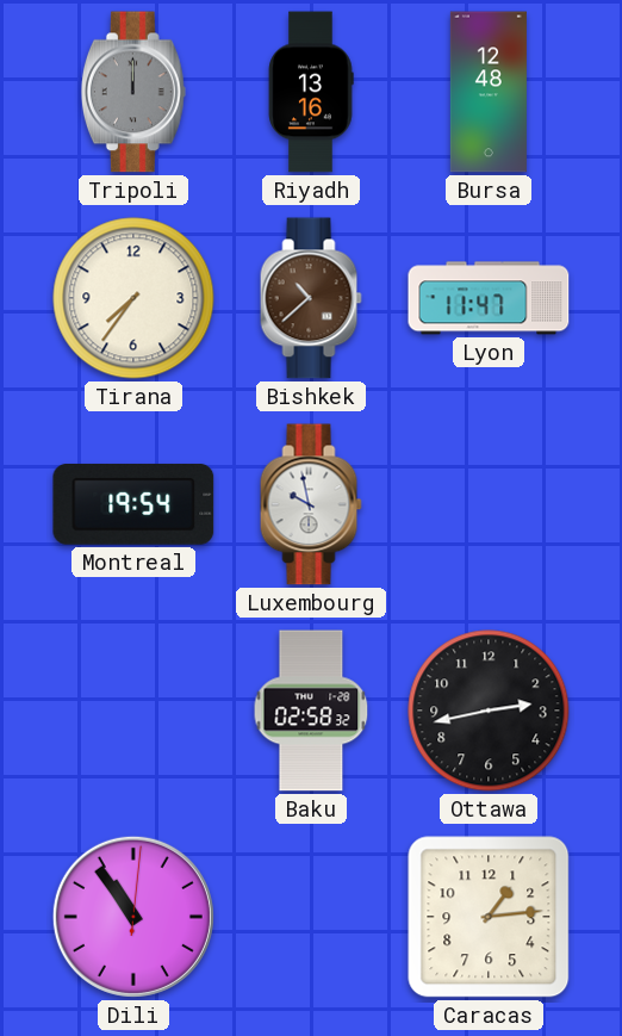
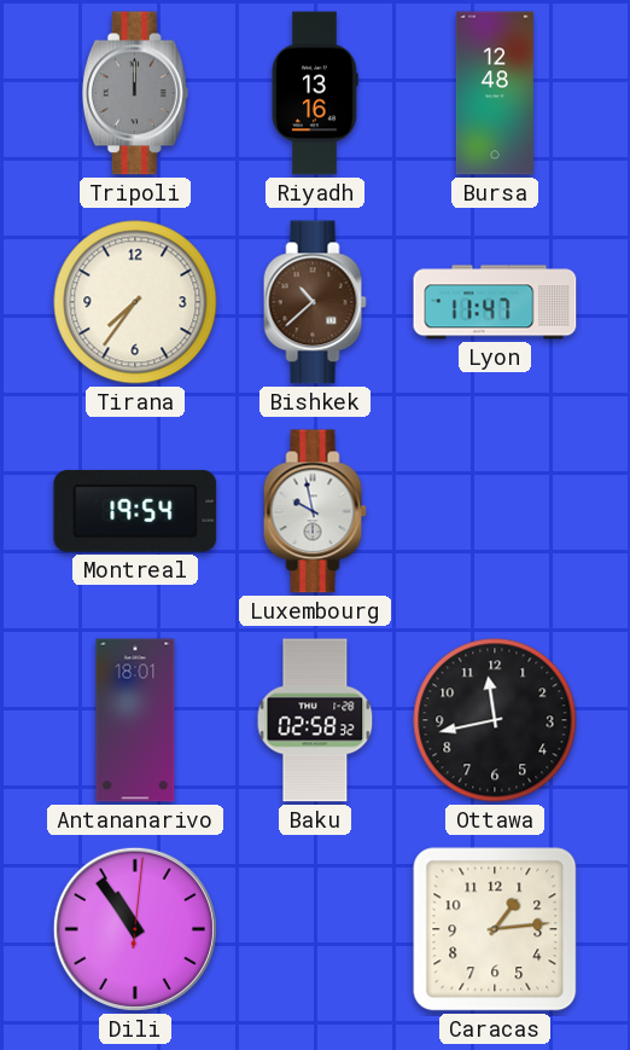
Antananarivo: none -> 18:01
Ottawa: 2:43 -> 11:43
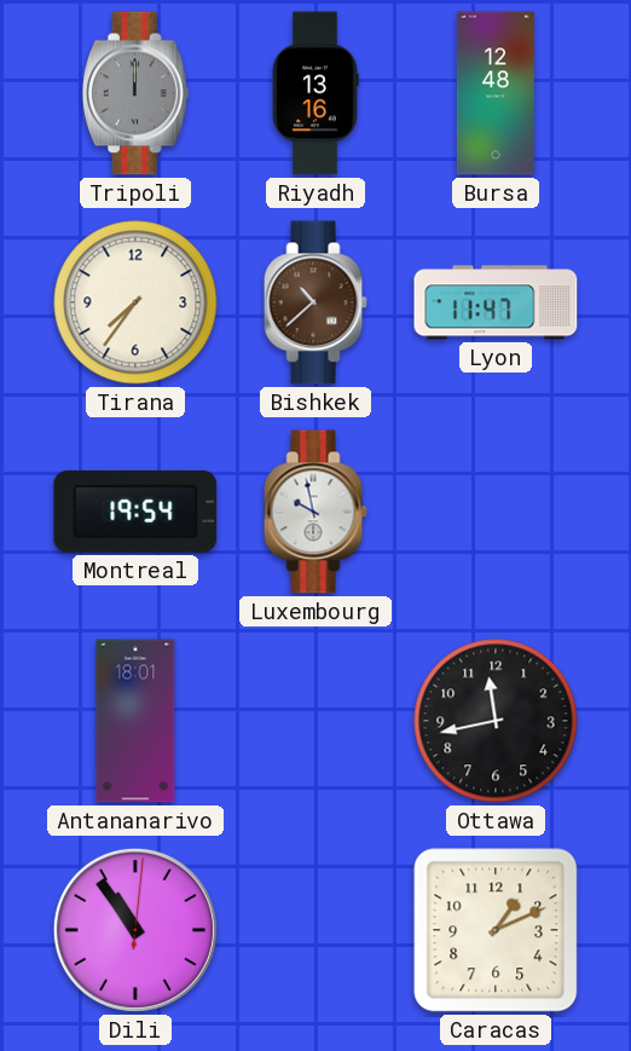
Baku: 02:58 -> none
Caracas: 1:14 -> 1:11
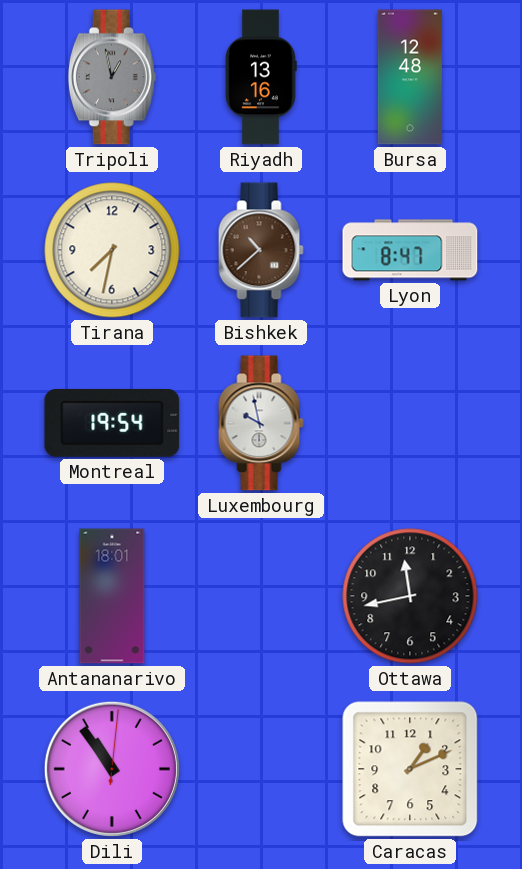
Tripoli: 12:00 -> 12:58
Tirana: 7:36 -> 7:32
Lyon: 11:47 -> 8:47
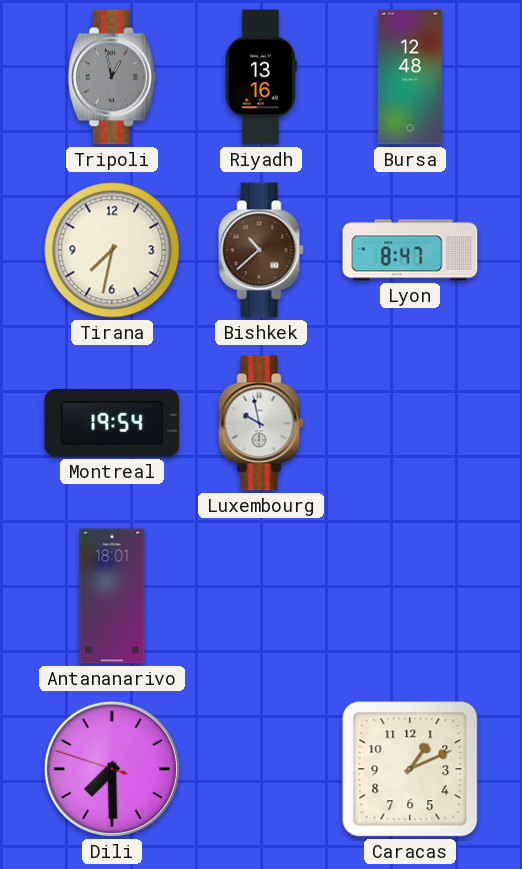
Ottawa: 11:43 -> none
Dili: 10:54 -> 7:29
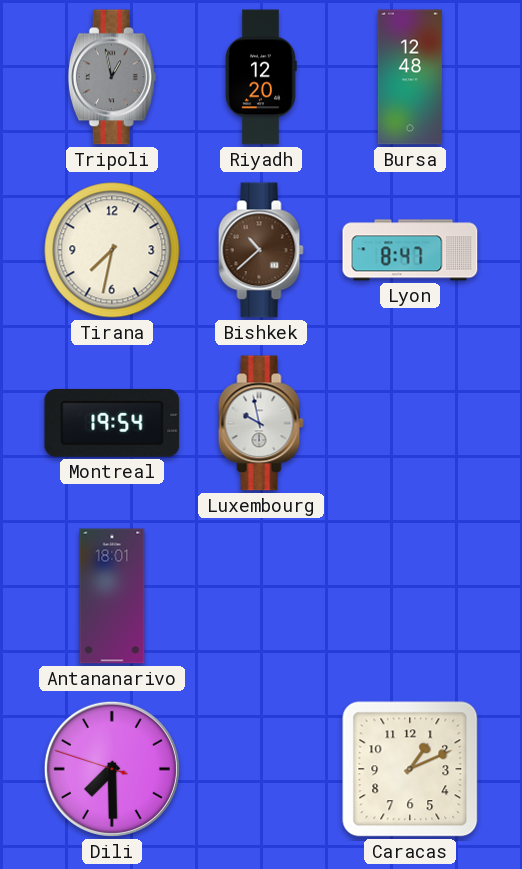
Riyadh: 13:16 -> 12:20
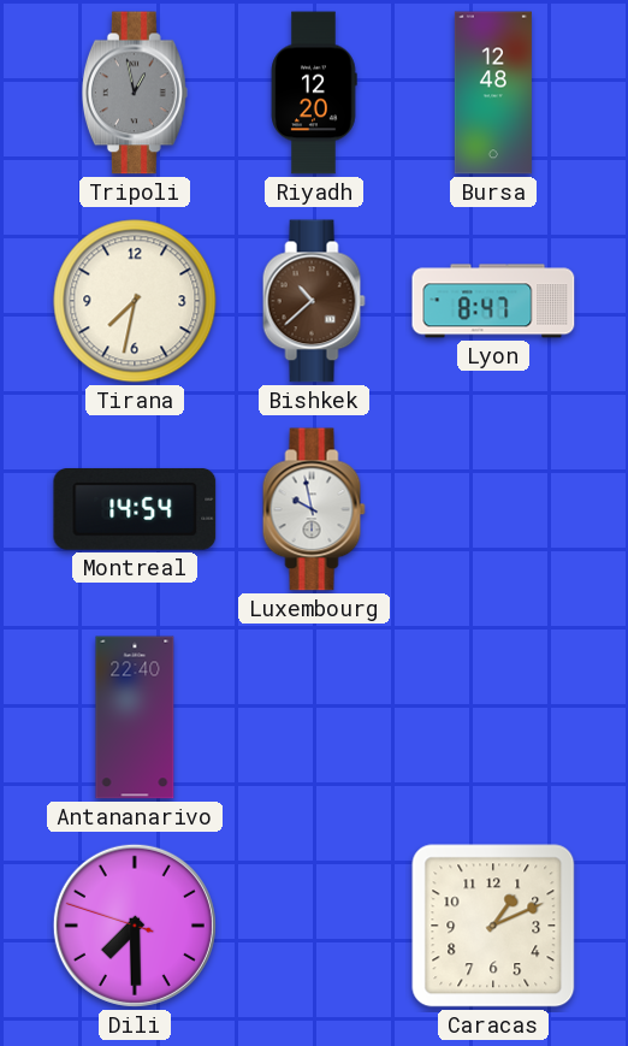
Montreal: 19:54 -> 14:54
Antananarivo: 18:01 -> 22:40
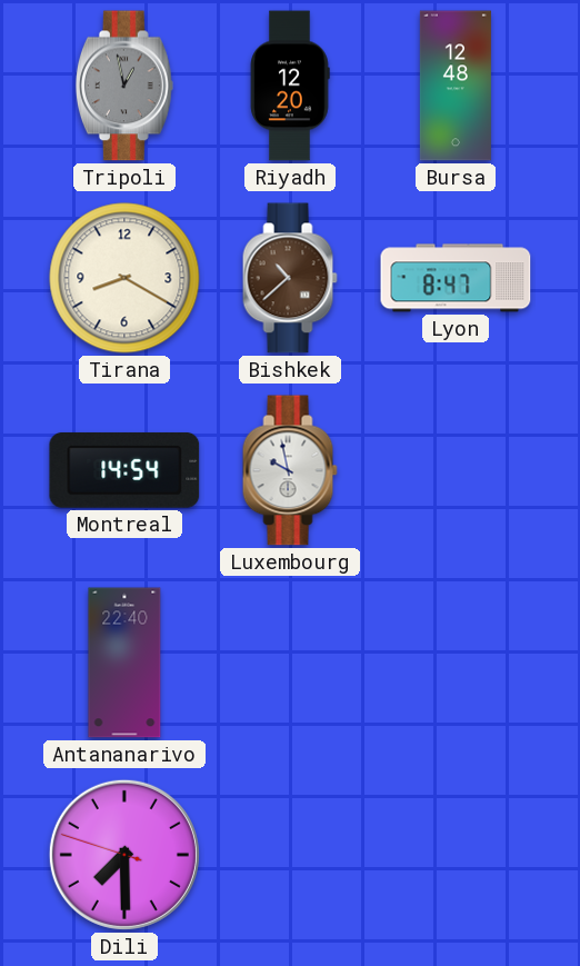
Tirana: 7:32 -> 8:20
Caracas: 1:11 -> none
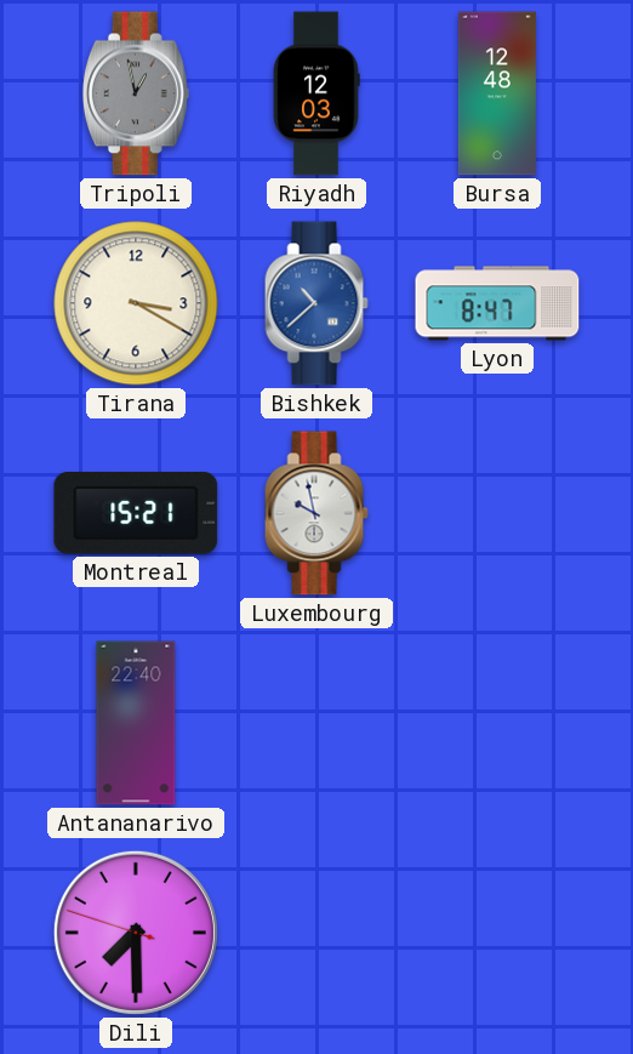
Riyadh: 12:20 -> 12:03
Tirana: 8:20 -> 3:20
Bishkek dial: brown -> blue
Montreal: 14:54 -> 15:21
